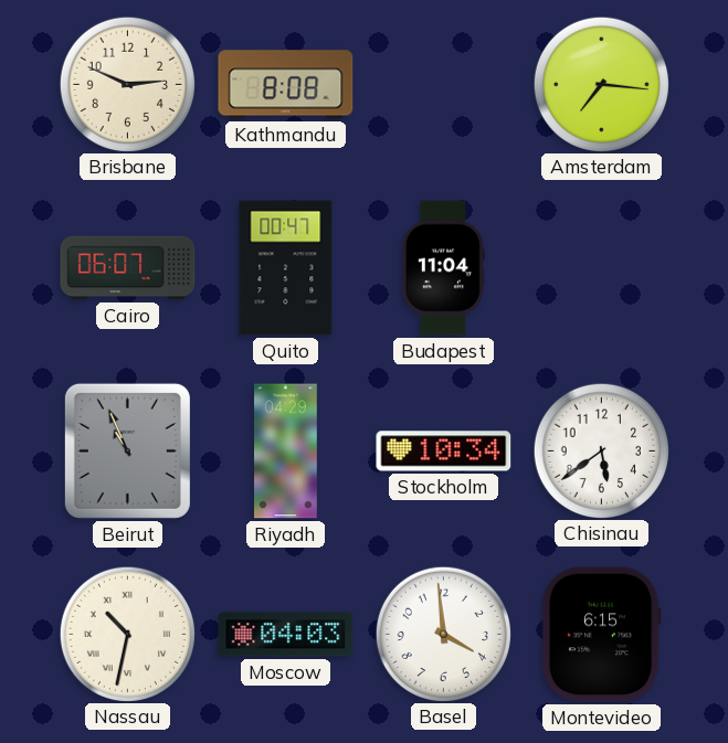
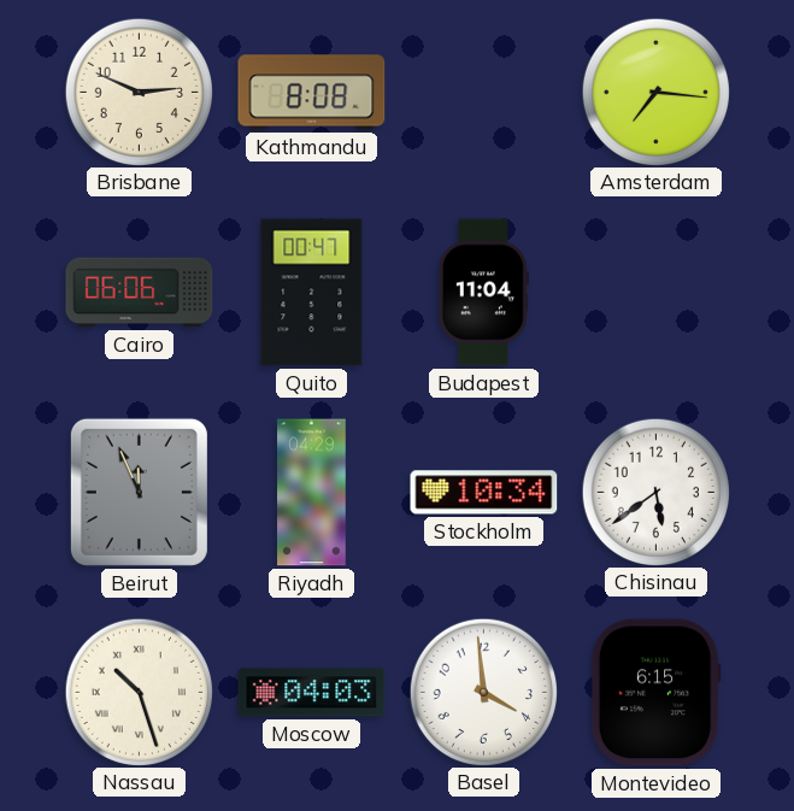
Cairo: 06:07 -> 06:06
Beirut: 10:56 -> 11:56
Nassau: 10:32 -> 10:27
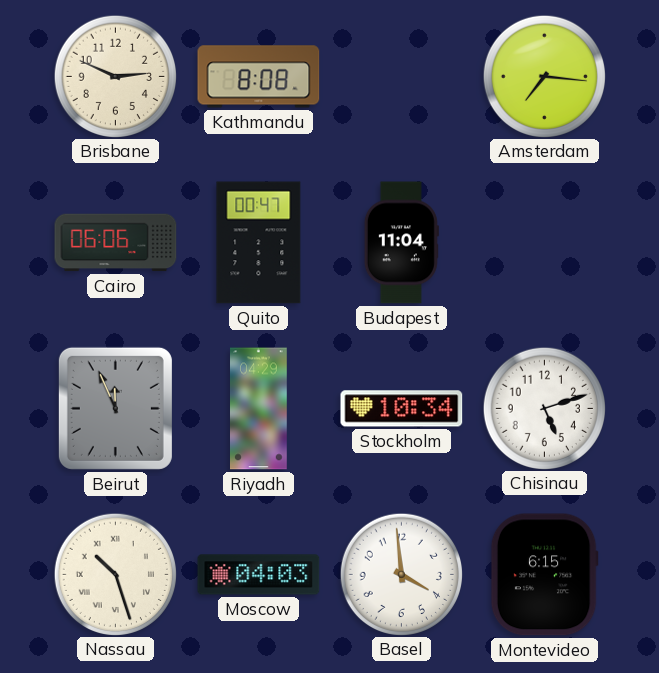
Chisinau: 5:39 -> 5:12
